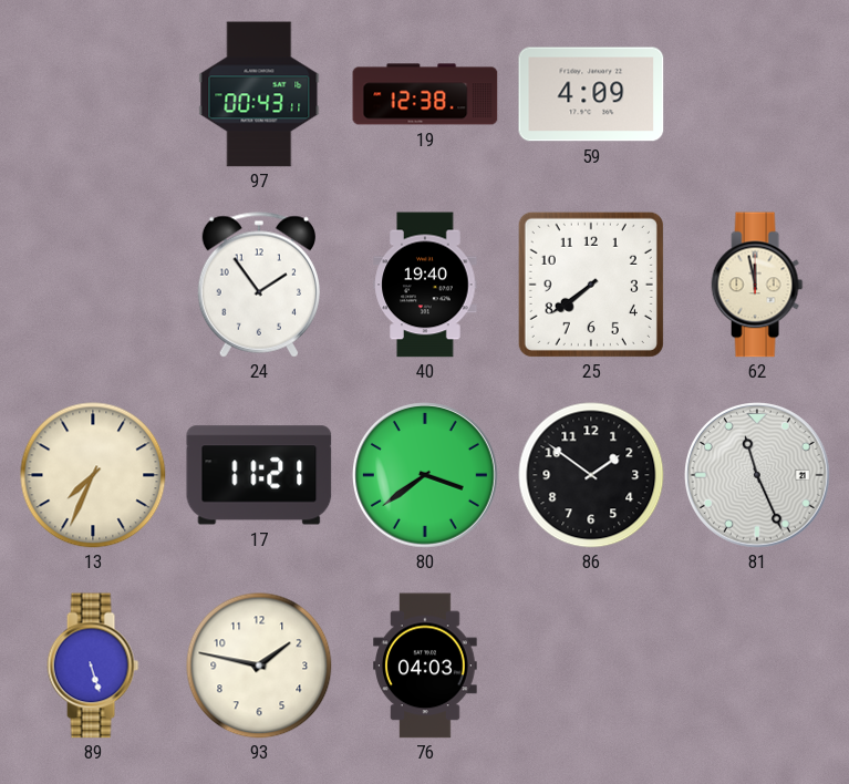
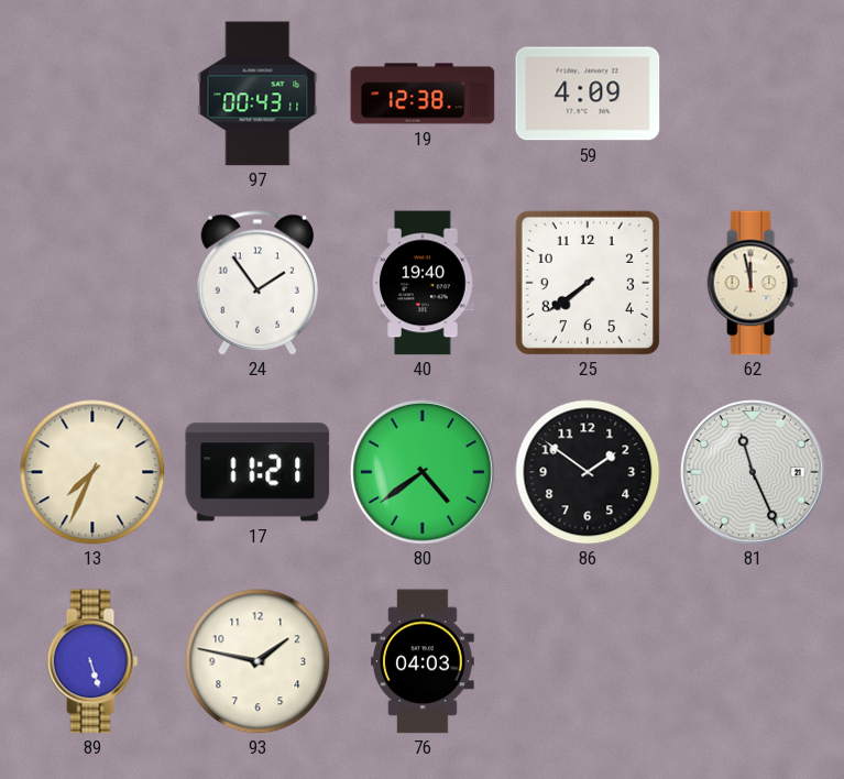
80: 3:39 -> 4:39
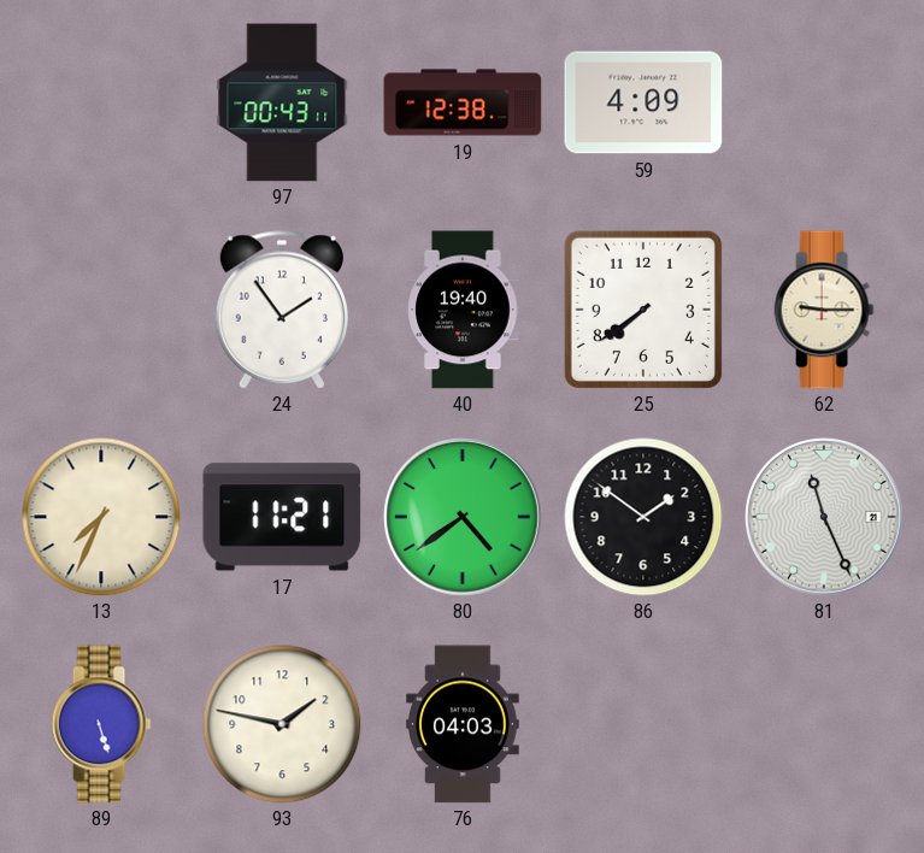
62: 11:58 -> 9:15
